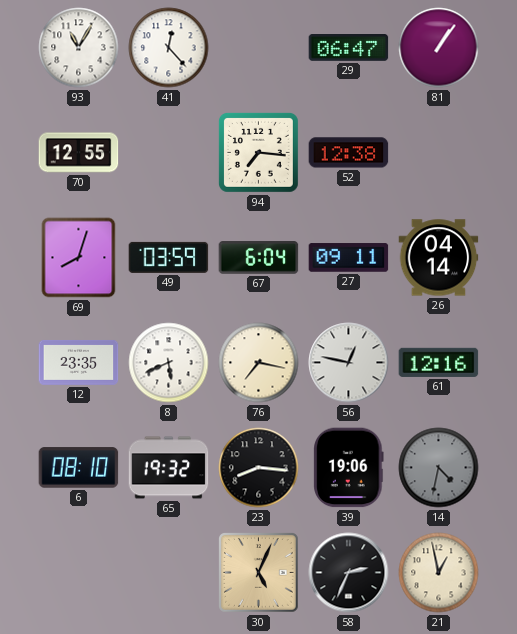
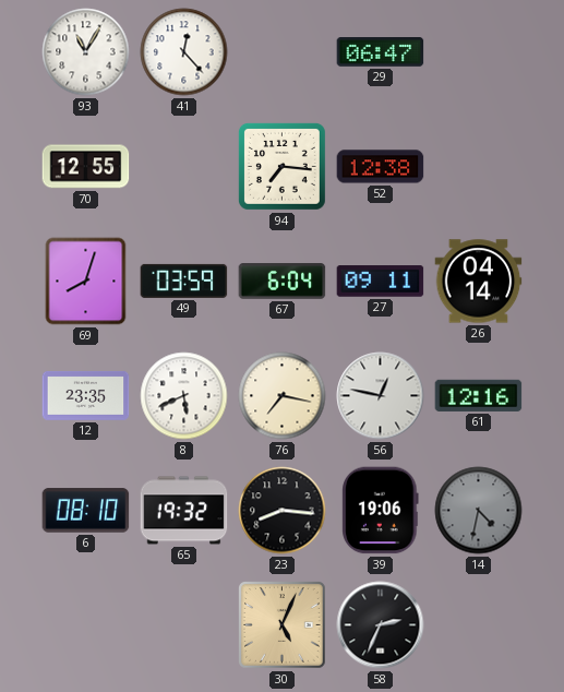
81: 1:06 -> none
21: 12:58 -> none
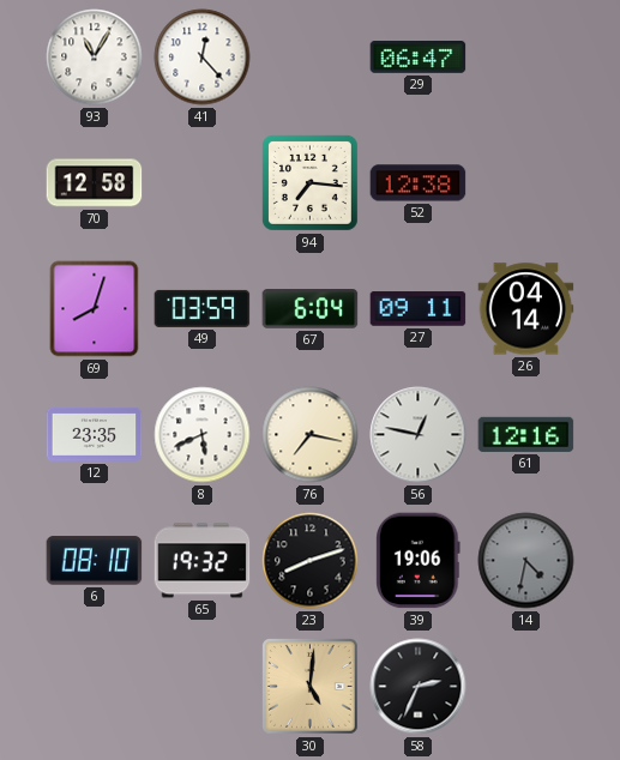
70: 12:55 -> 12:58
23: 8:16 -> 8:12
30: 5:04 -> 5:01
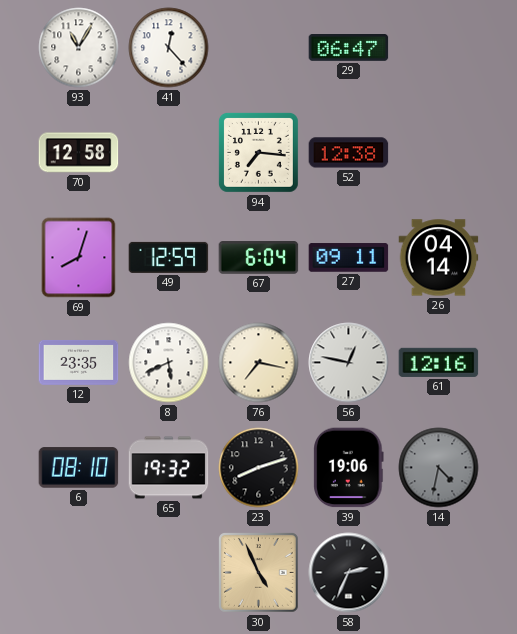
49: 03:59 -> 12:59
30: 5:01 -> 4:56
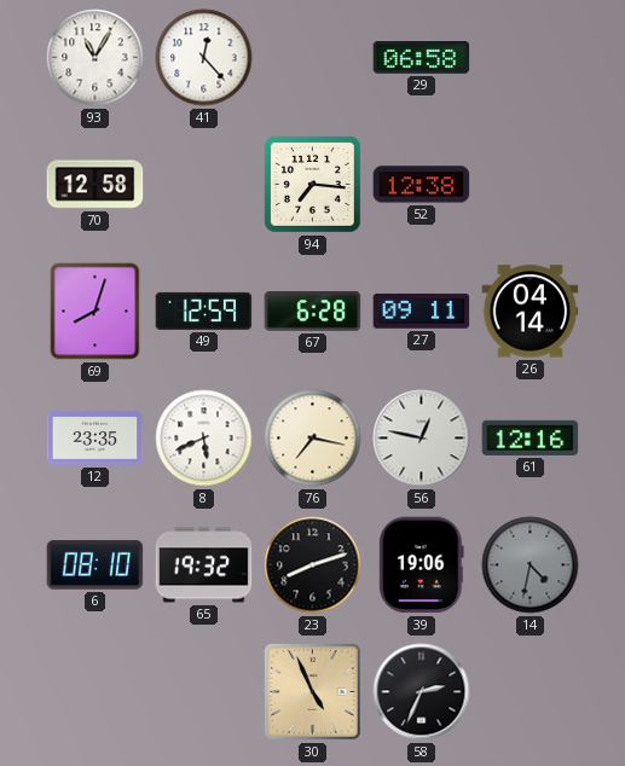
29: 06:47 -> 06:58
67: 6:04 -> 6:28
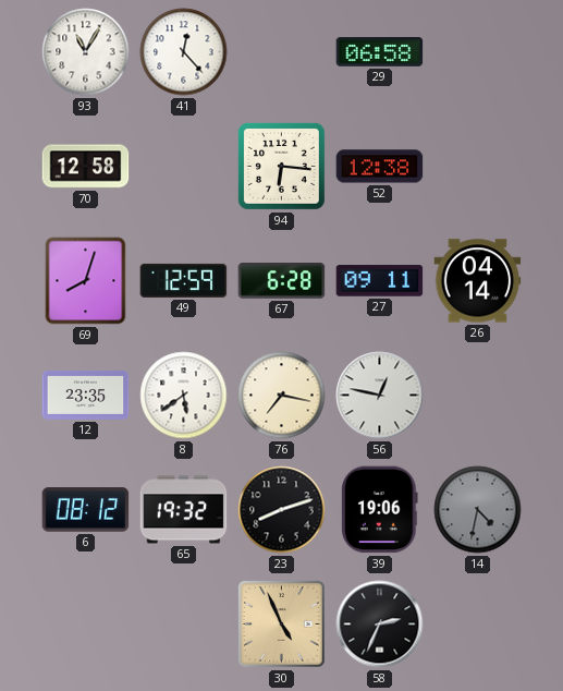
94: 7:16 -> 6:16
8: 5:41 -> 5:39
61: 12:16 -> none
6: 08:10 -> 08:12
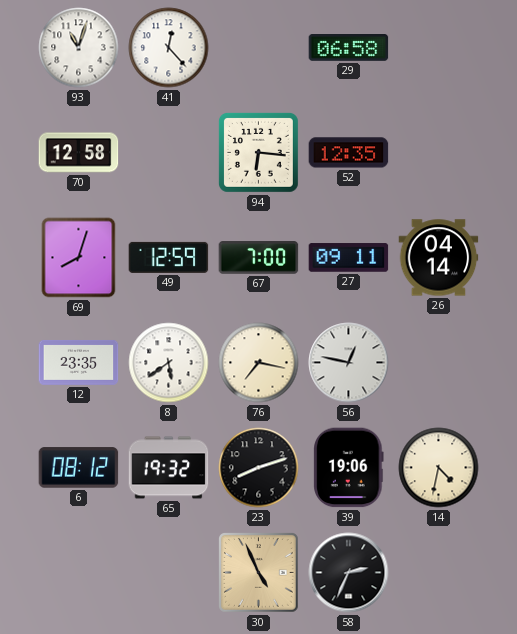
93: 11:05 -> 11:03
52: 12:38 -> 12:35
67: 6:28 -> 7:00
14 dial: grey -> cream
